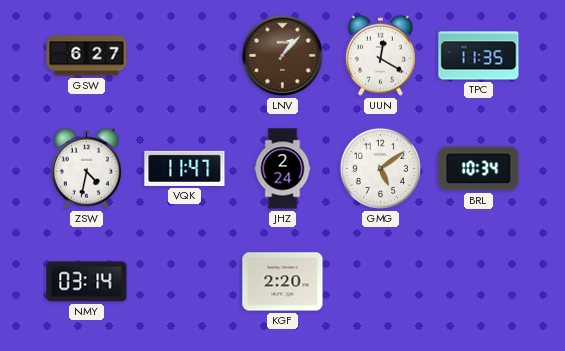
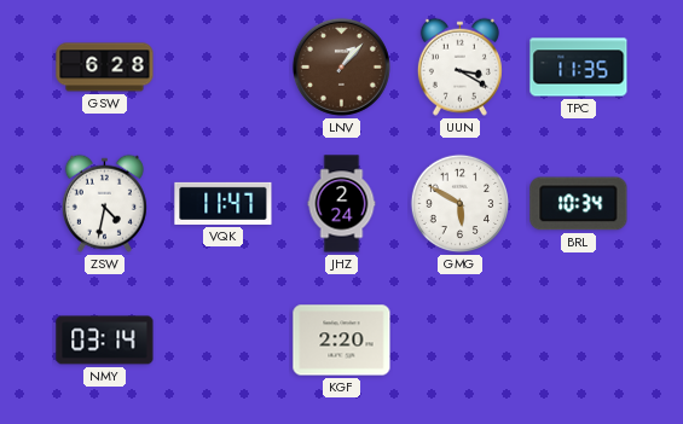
GSW: 6:27 -> 6:28
UUN: 12:20 -> 3:20
GMG: 5:09 -> 5:50
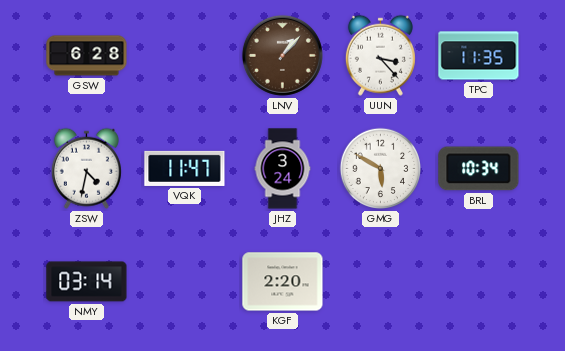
UUN: 3:20 -> 3:23
JHZ: 2:24 -> 3:24
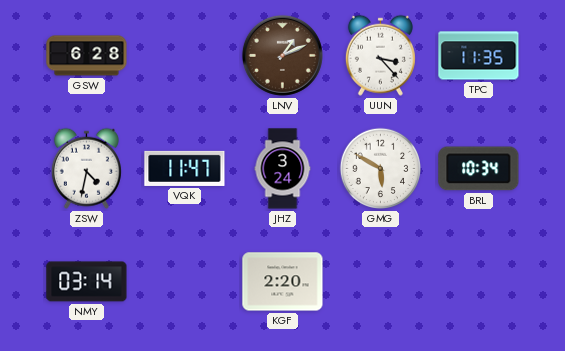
LNV: 1:07 -> 1:11
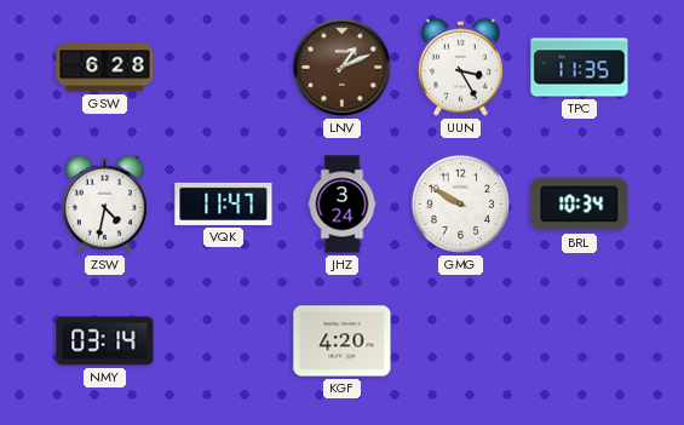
UUN: 3:23 -> 3:25
GMG: 5:50 -> 9:50
KGF: 2:20 -> 4:20
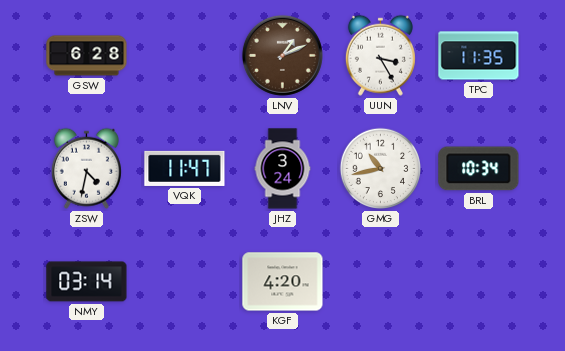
GMG: 9:50 -> 10:43
